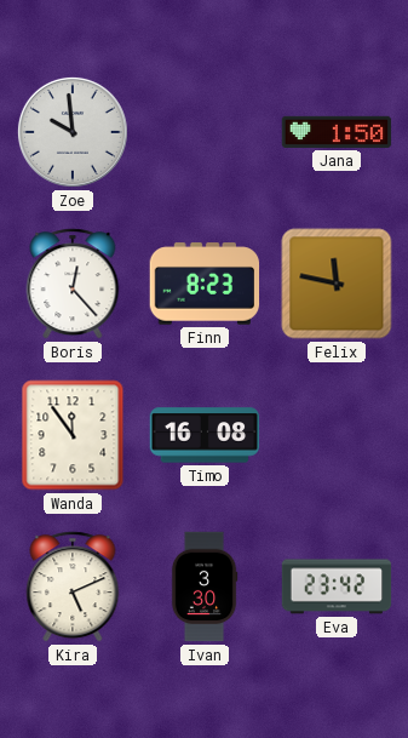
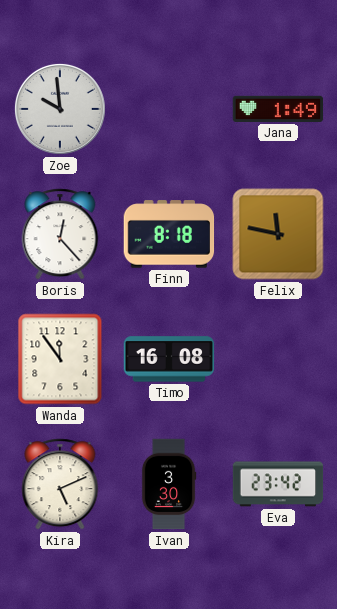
Jana: 1:50 -> 1:49
Finn: 8:23 -> 8:18
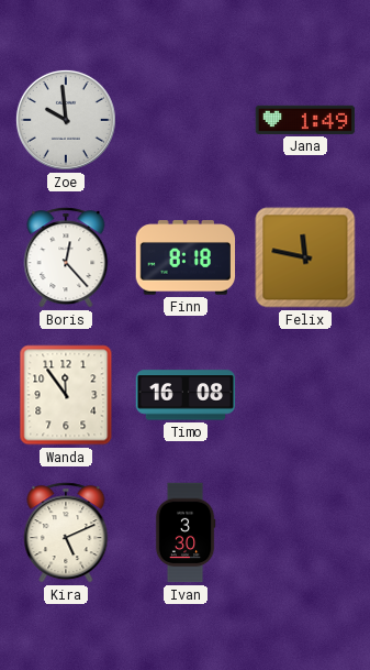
Eva: 23:42 -> none
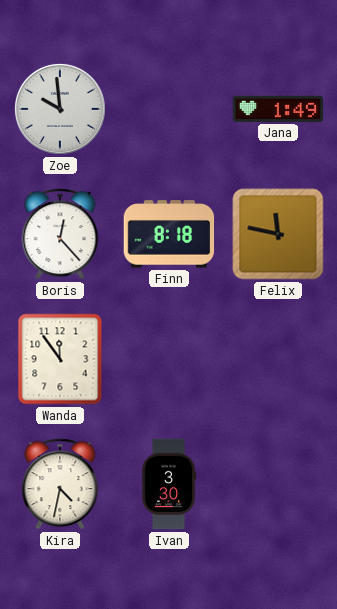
Timo: 16:08 -> none
Kira: 5:11 -> 4:32
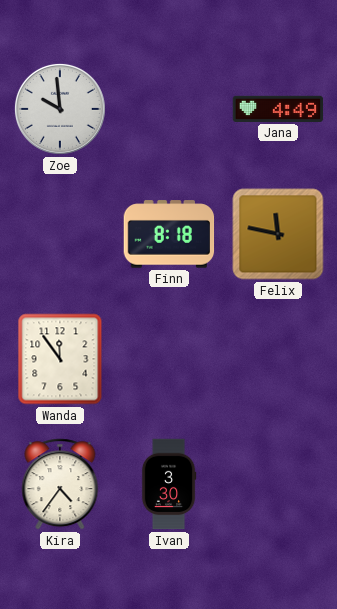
Jana: 1:49 -> 4:49
Boris: 12:23 -> none
Kira: 4:32 -> 4:36
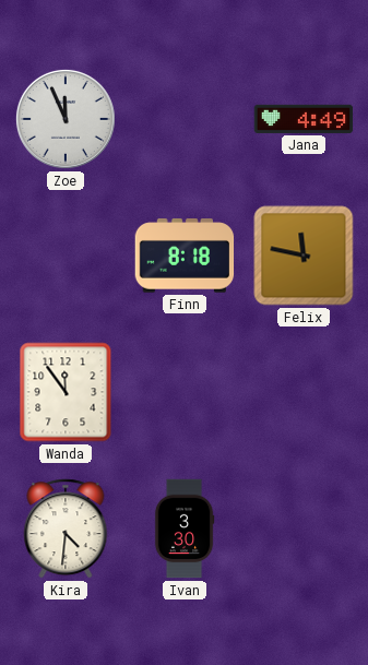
Zoe: 9:59 -> 11:56
Kira: 4:36 -> 4:31
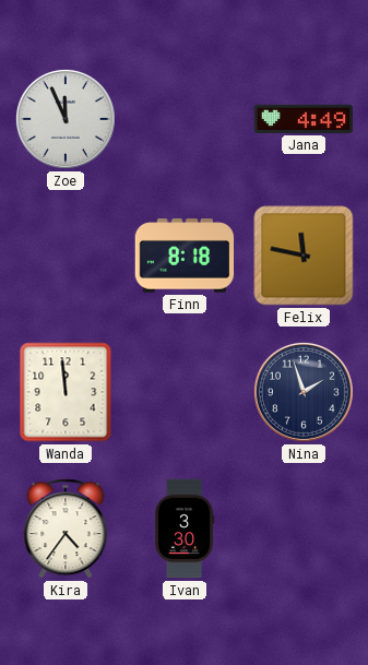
Wanda: 11:54 -> 11:59
Nina: none -> 1:57
Kira: 4:31 -> 4:36
